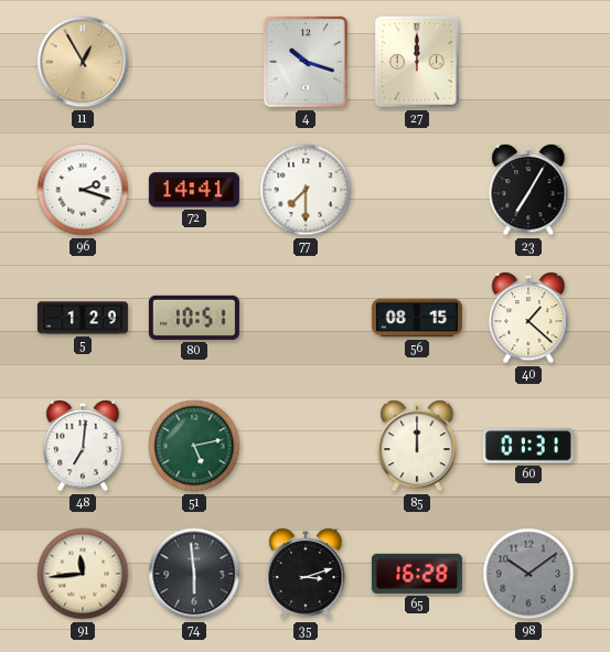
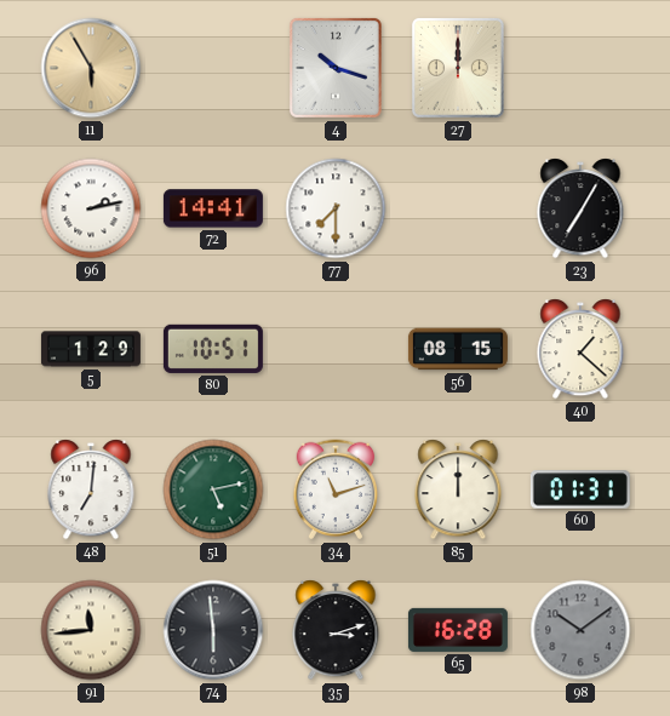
11: 12:55 -> 5:55
96: 2:18 -> 2:13
34: none -> 11:12
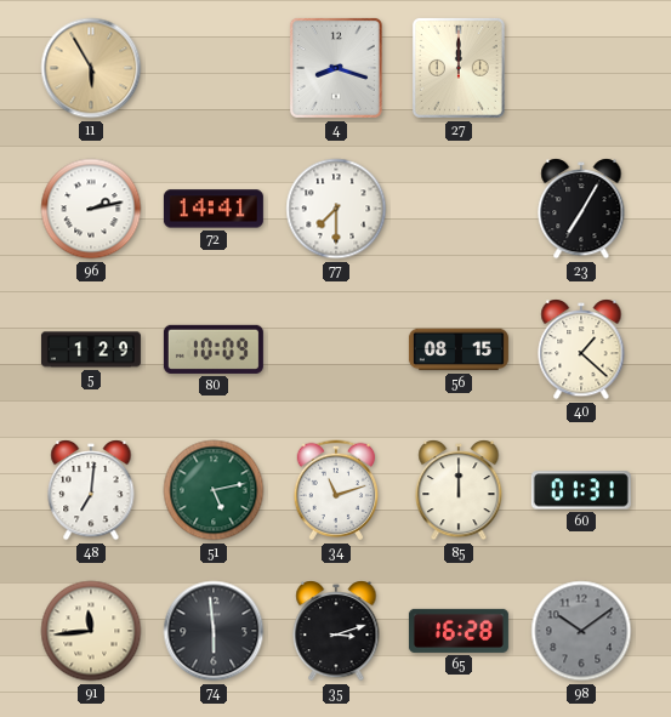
4: 10:18 -> 8:18
80: 10:51 -> 10:09
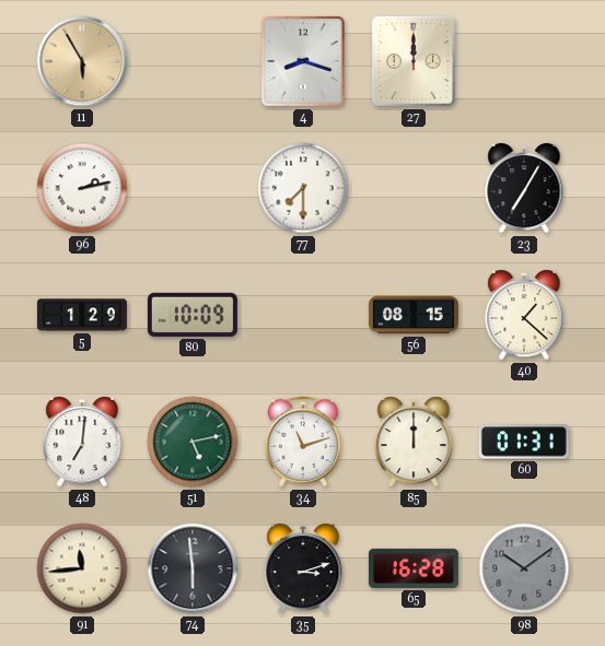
72: 14:41 -> none
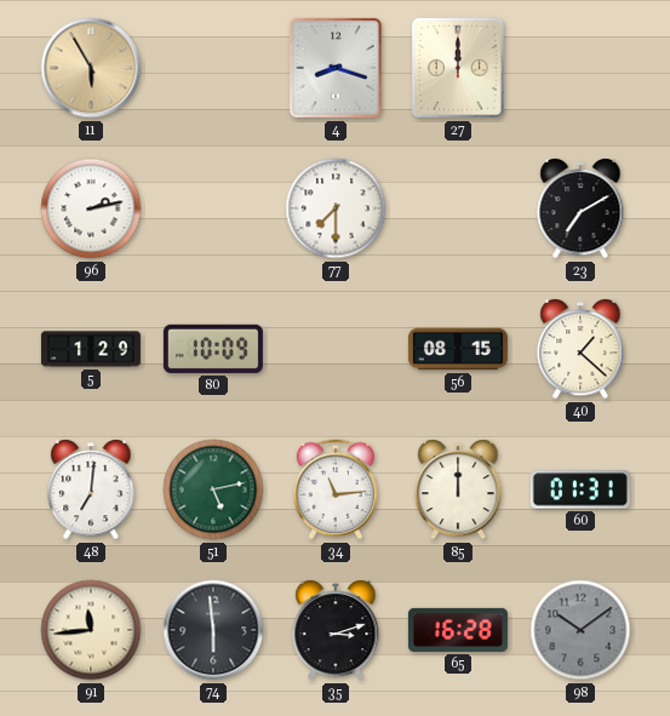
23: 7:05 -> 7:10
34: 11:12 -> 11:14
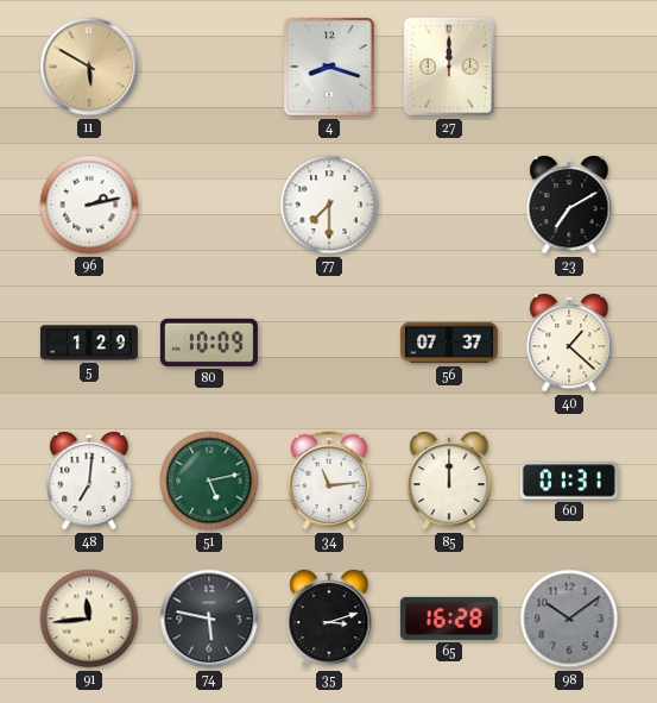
11: 5:55 -> 5:50
56: 08:15 -> 07:37
74: 5:59 -> 5:47
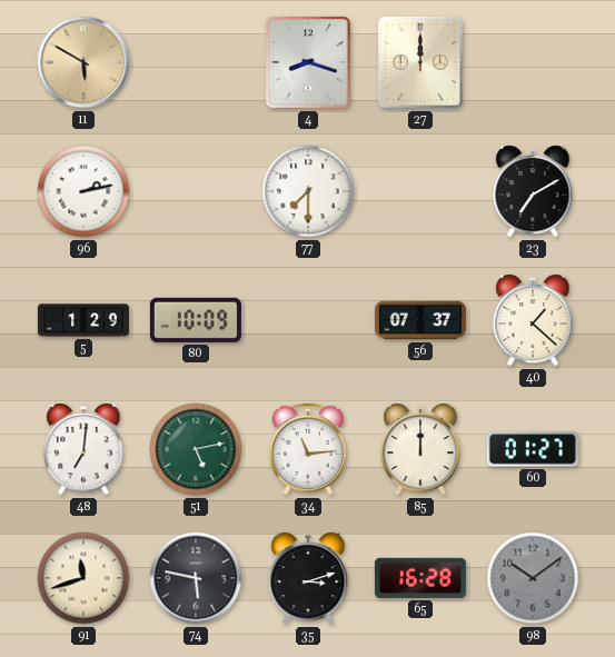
60: 01:31 -> 01:27
91: 11:44 -> 11:42
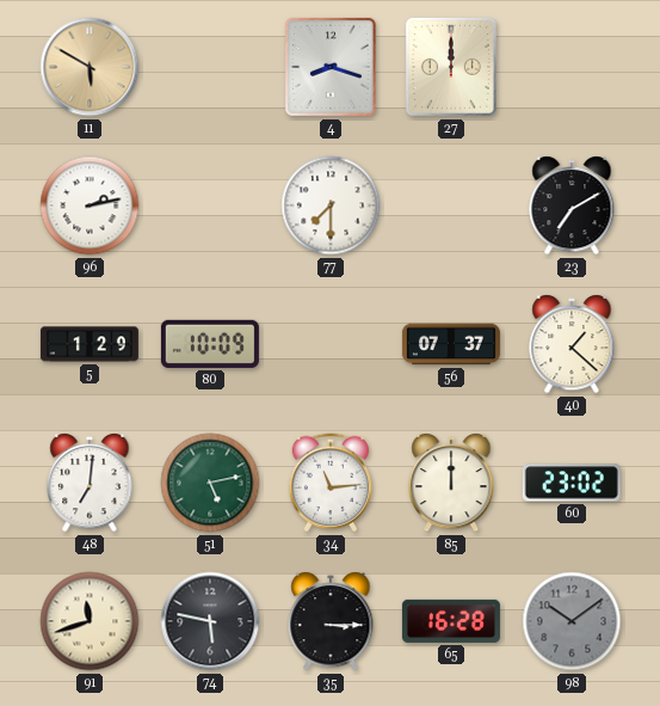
60: 01:27 -> 23:02
35: 3:12 -> 3:15
